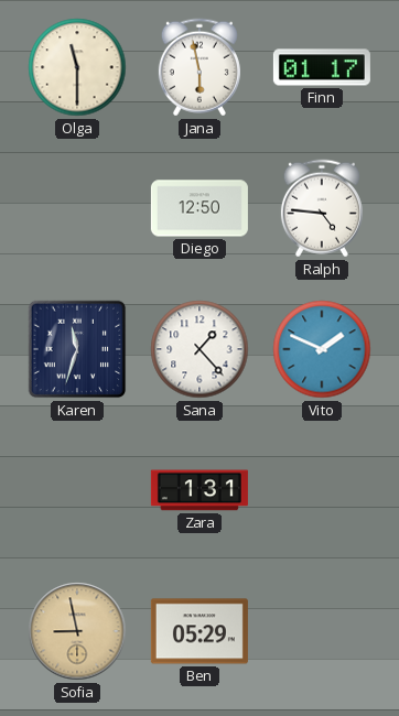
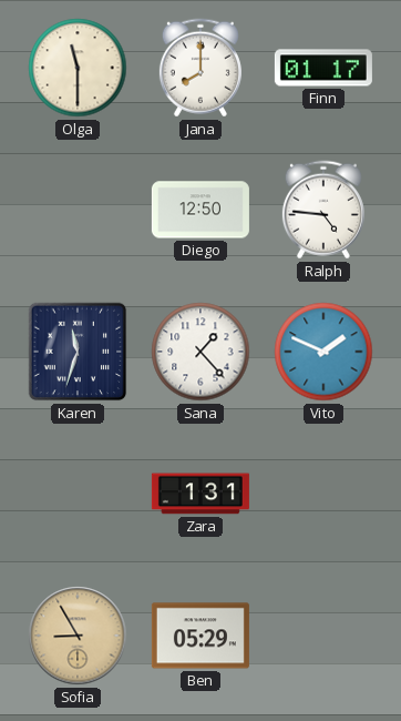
Jana: 5:58 -> 8:00
Sofia: 8:58 -> 8:55
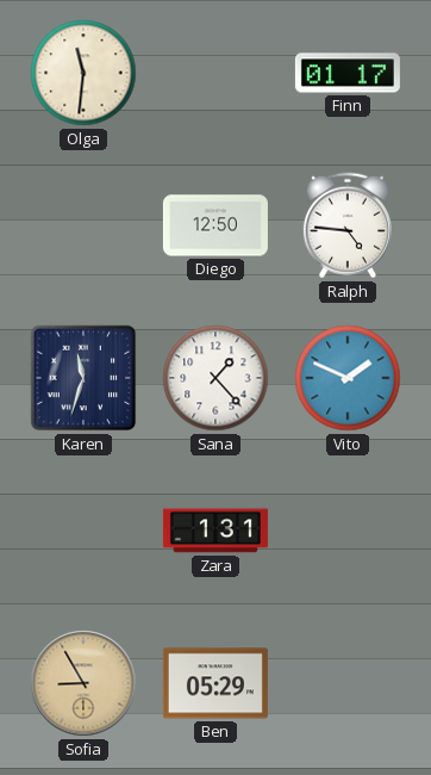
Olga: 11:30 -> 11:31
Jana: 8:00 -> none
